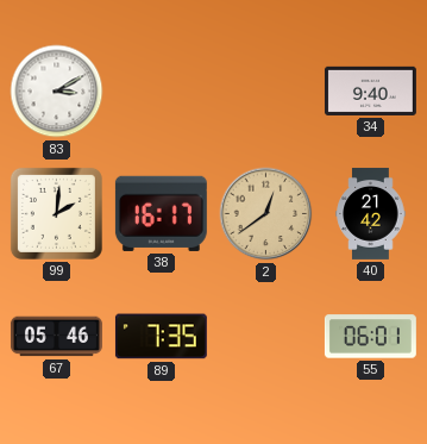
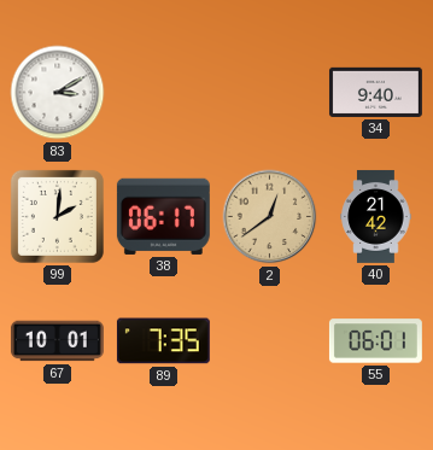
38: 16:17 -> 06:17
67: 05:46 -> 10:01
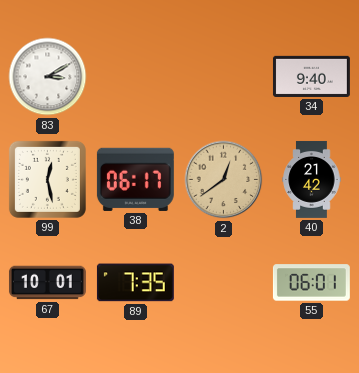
99: 2:01 -> 12:28
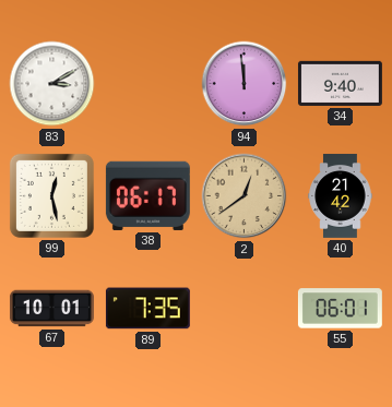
94: none -> 11:59
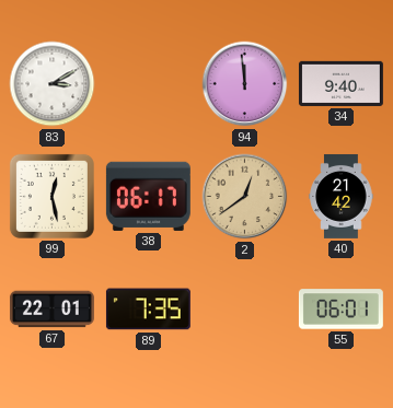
67: 10:01 -> 22:01
